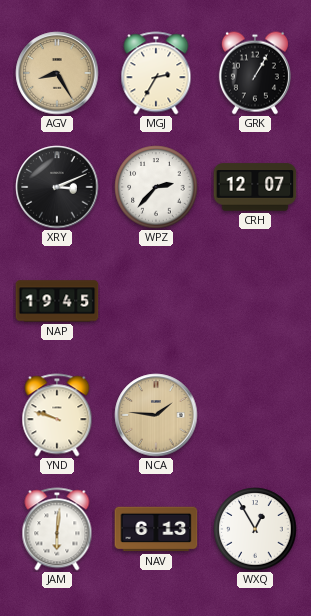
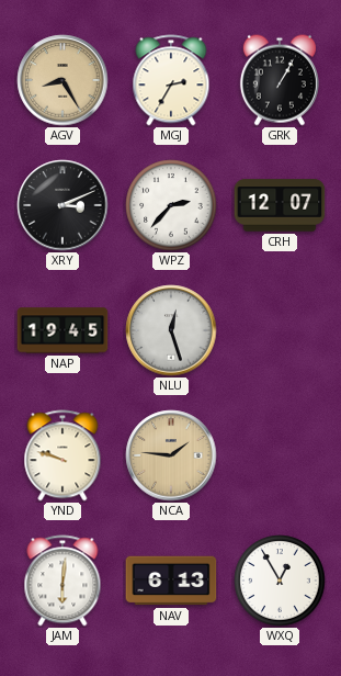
NLU: none -> 12:27
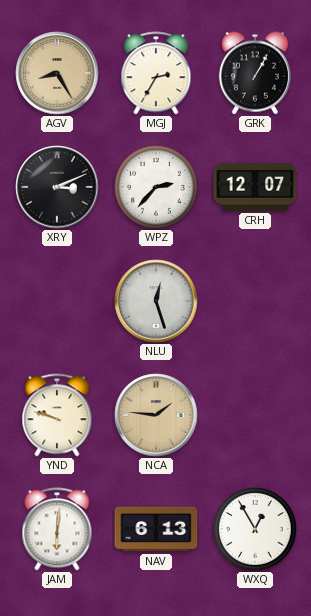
NAP: 19:45 -> none
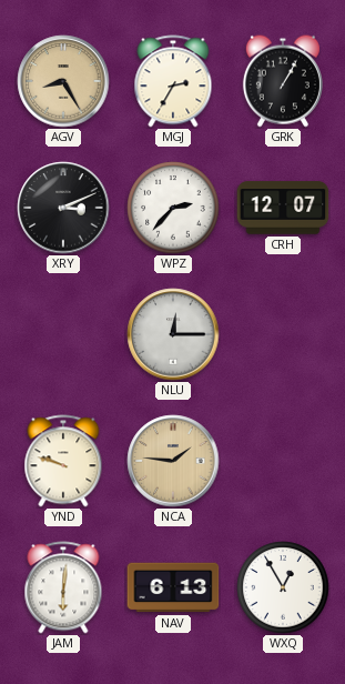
NLU: 12:27 -> 12:15
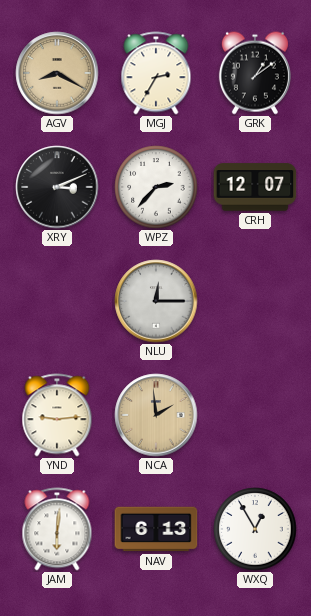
AGV: 8:25 -> 8:20
GRK: 1:05 -> 1:09
YND: 9:48 -> 9:14
NCA: 1:46 -> 1:59
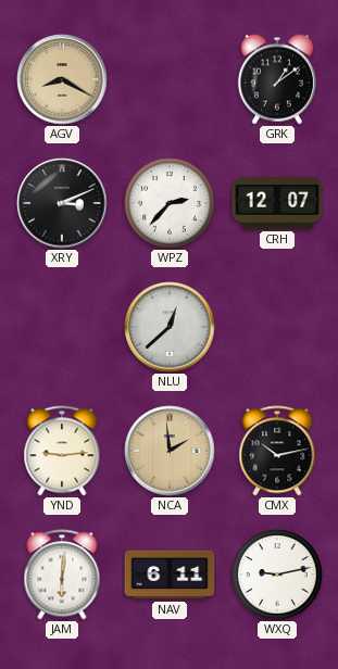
MGJ: 2:35 -> none
NLU: 12:15 -> 12:38
CMX: none -> 10:13
NAV: 6:13 -> 6:11
WXQ: 12:55 -> 9:13
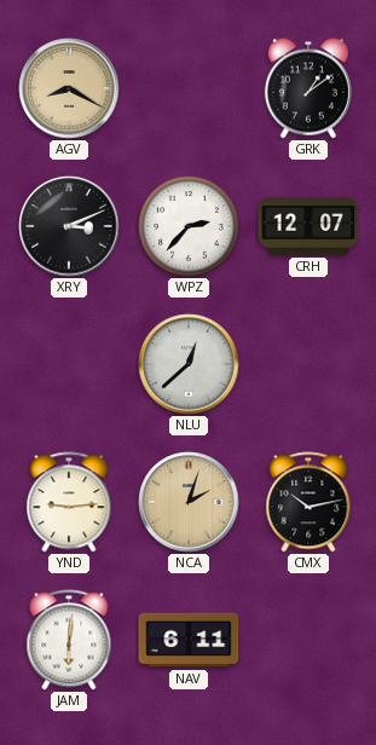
NCA: 1:59 -> 2:03
WXQ: 9:13 -> none
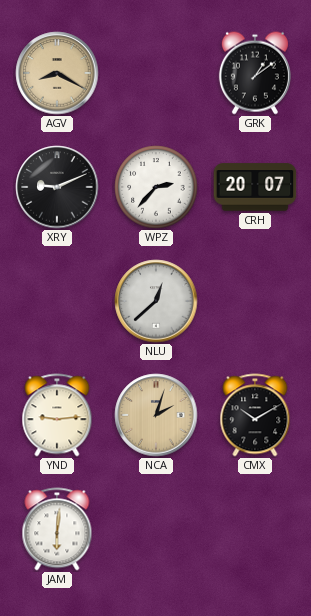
XRY: 3:11 -> 9:11
CRH: 12:07 -> 20:07
CMX: 10:13 -> 10:10
NAV: 6:11 -> none
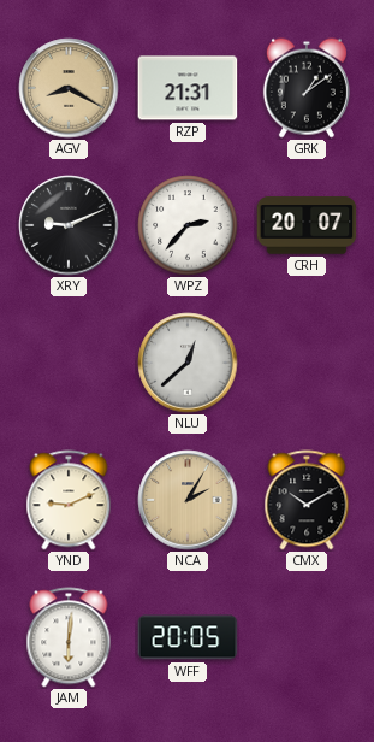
RZP: none -> 21:31
YND: 9:14 -> 9:11
NCA: 2:03 -> 2:05
WFF: none -> 20:05
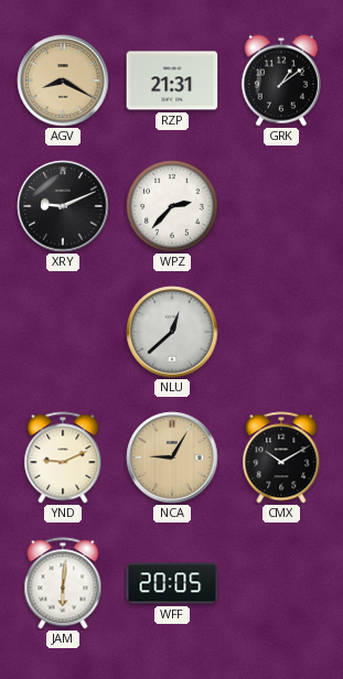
CRH: 20:07 -> none
NCA: 2:05 -> 9:05
